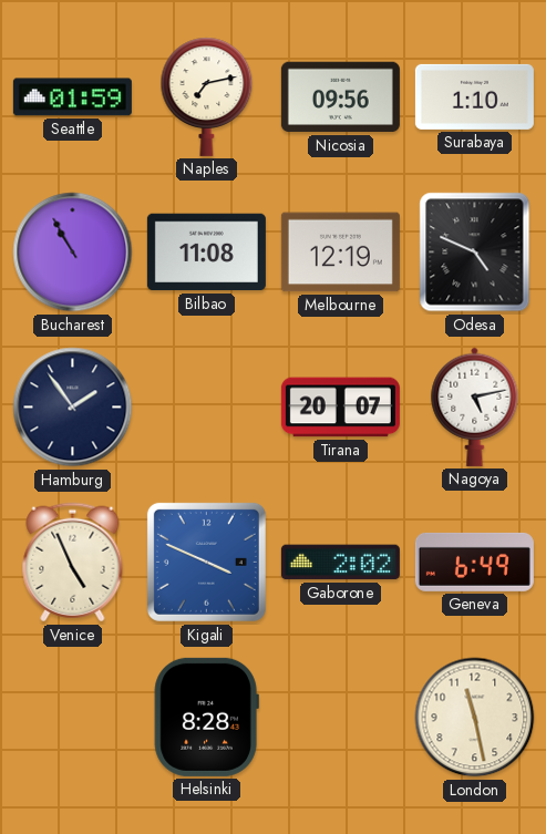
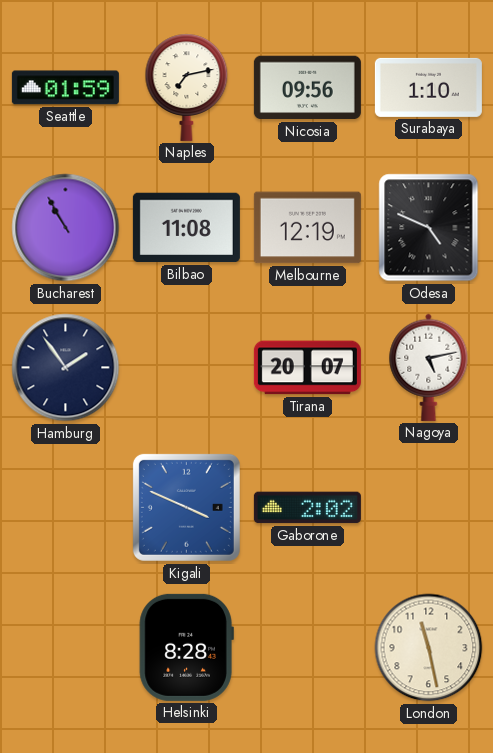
Venice: 4:56 -> none
Geneva: 6:49 -> none
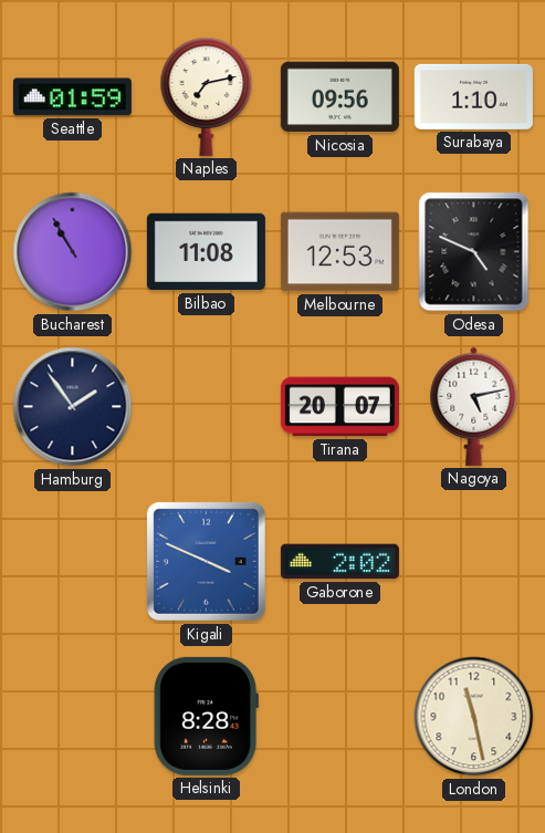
Melbourne: 12:19 -> 12:53
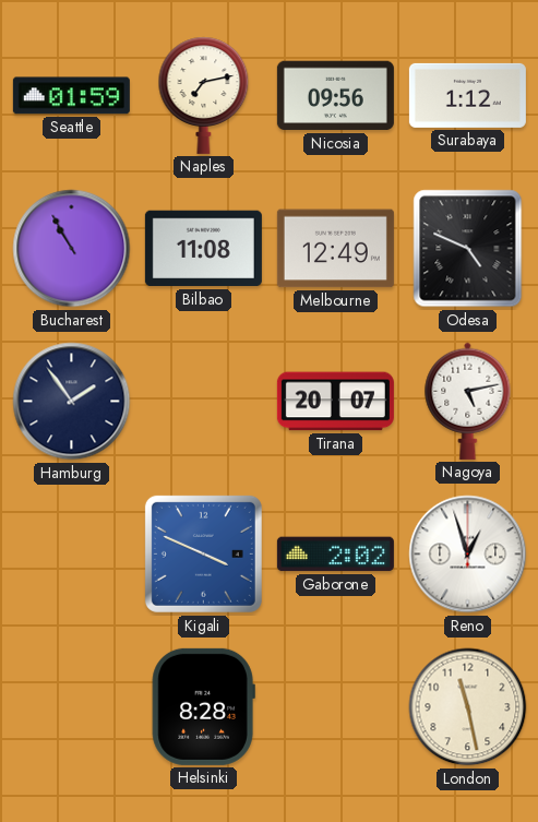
Surabaya: 1:10 -> 1:12
Melbourne: 12:53 -> 12:49
Reno: none -> 12:57
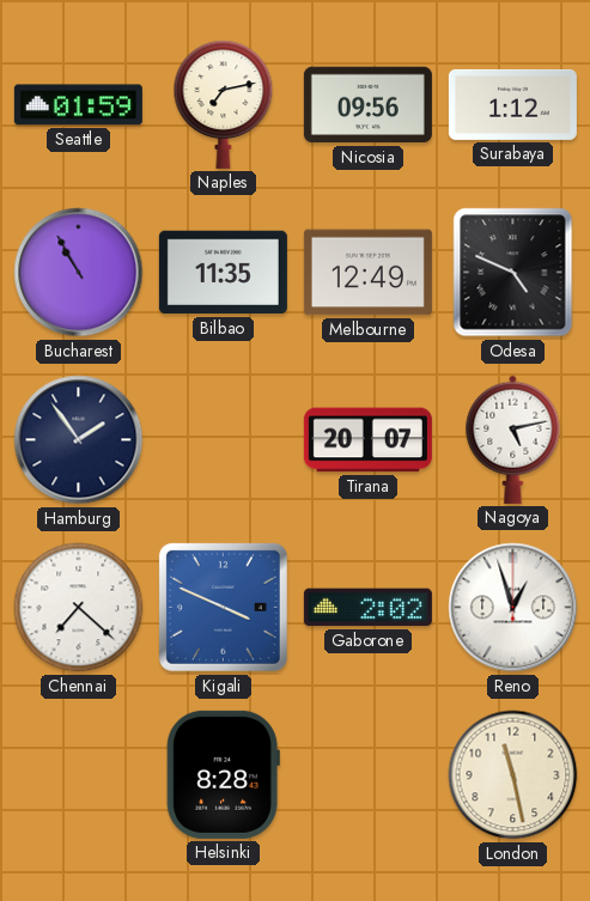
Bilbao: 11:08 -> 11:35
Chennai: none -> 7:22
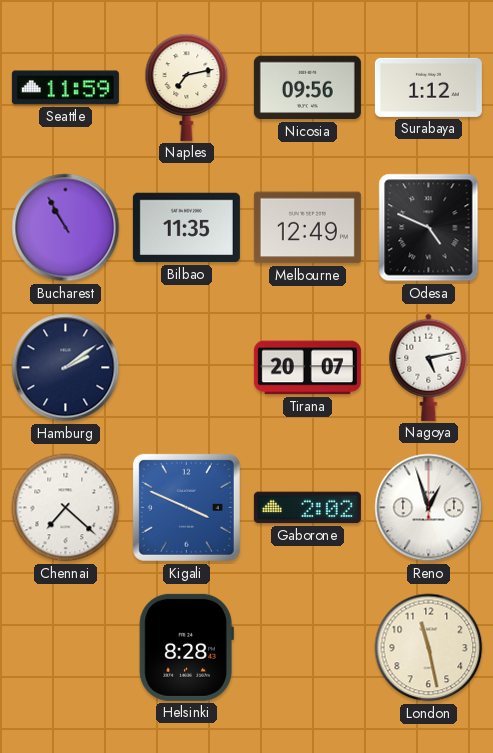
Seattle: 01:59 -> 11:59
Hamburg: 1:54 -> 2:09
